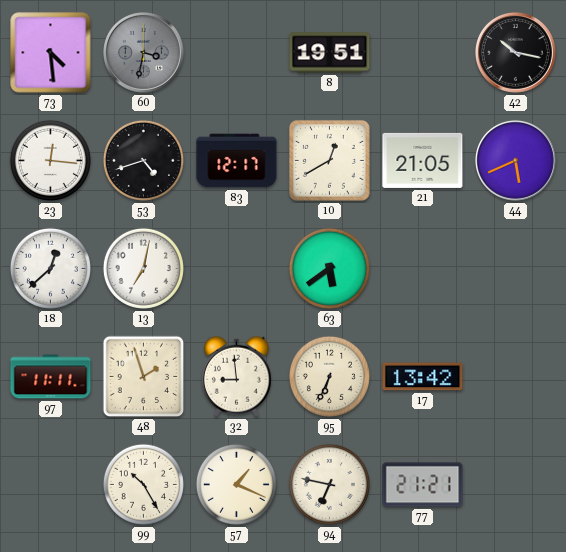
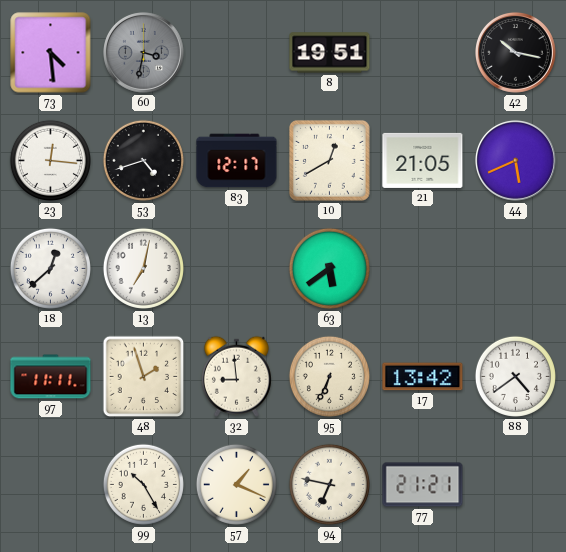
88: none -> 4:39
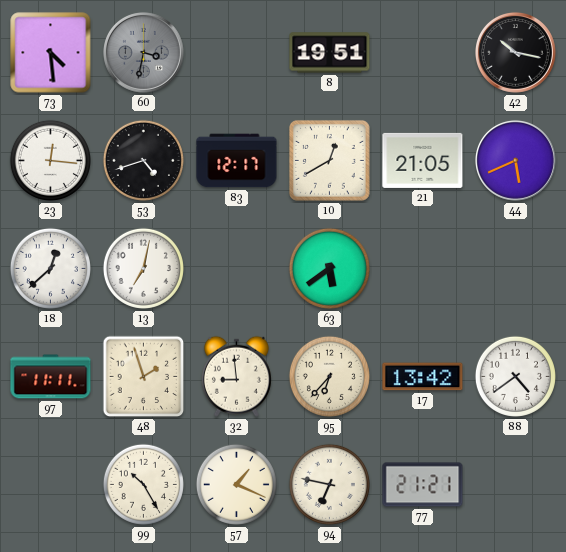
95: 6:34 -> 6:37
